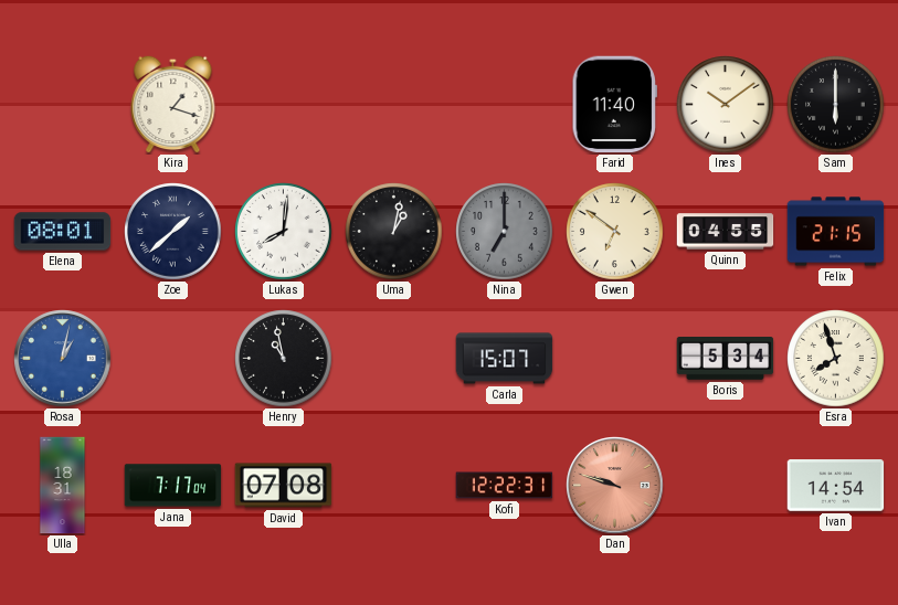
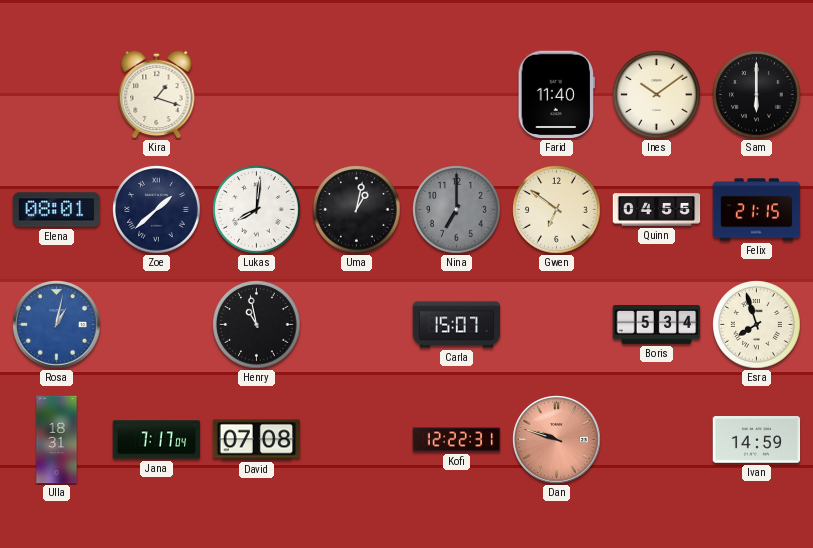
Ivan: 14:54 -> 14:59
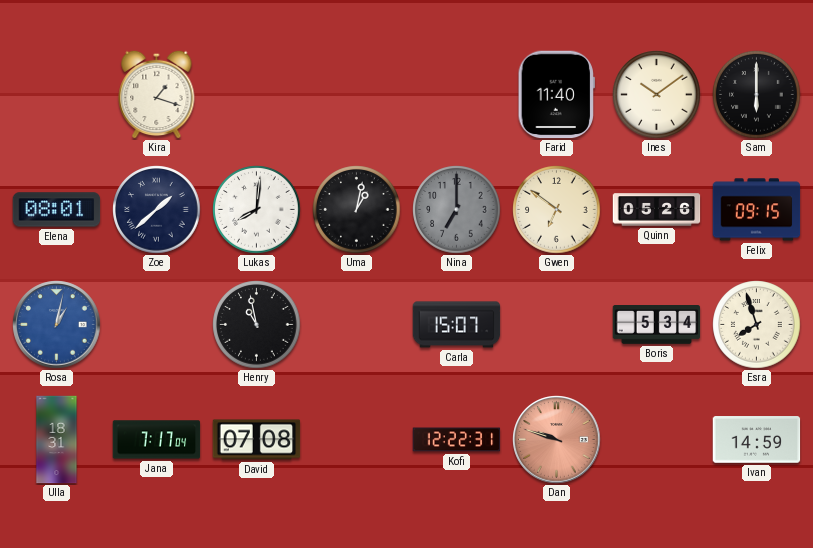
Quinn: 04:55 -> 05:26
Felix: 21:15 -> 09:15
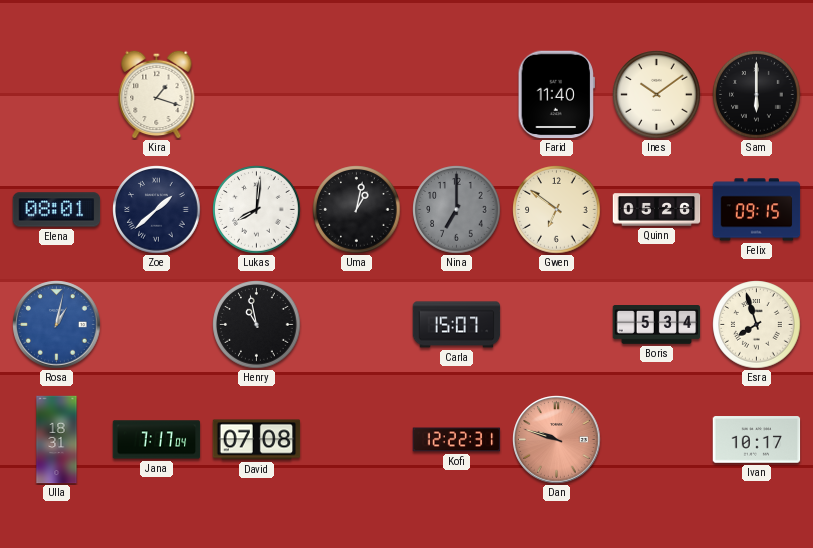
Ivan: 14:59 -> 10:17
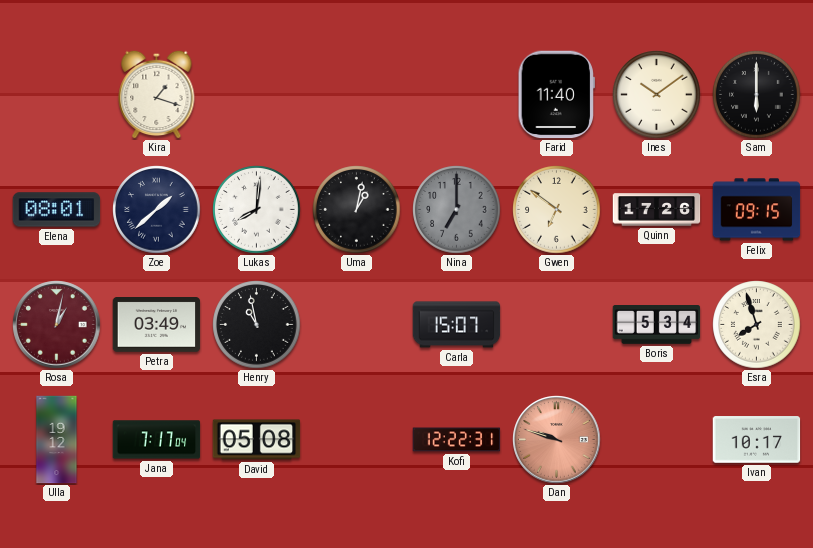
Quinn: 05:26 -> 17:26
Rosa dial: blue -> burgundy
Petra: none -> 03:49
Ulla: 18:31 -> 19:12
David: 07:08 -> 05:08
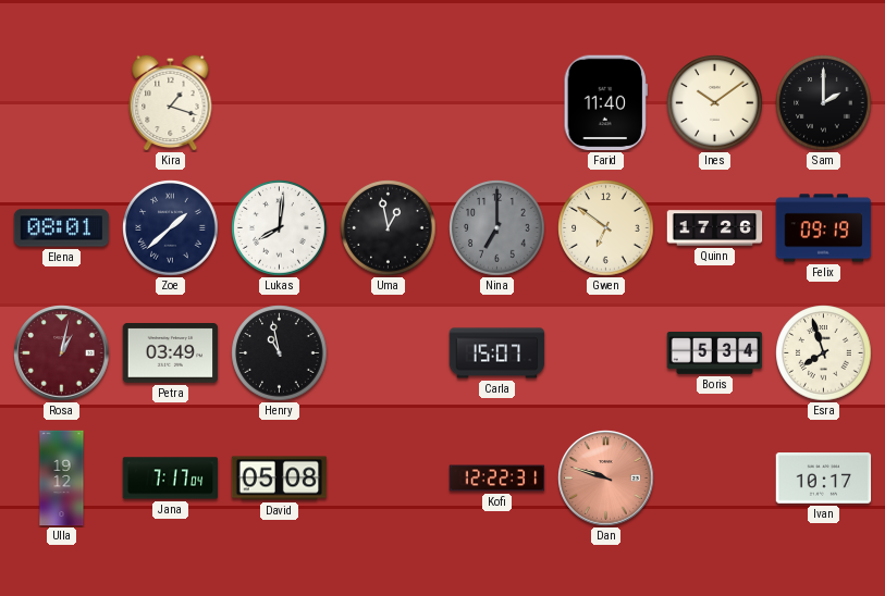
Sam: 6:00 -> 2:00
Uma: 1:02 -> 12:58
Felix: 09:15 -> 09:19
